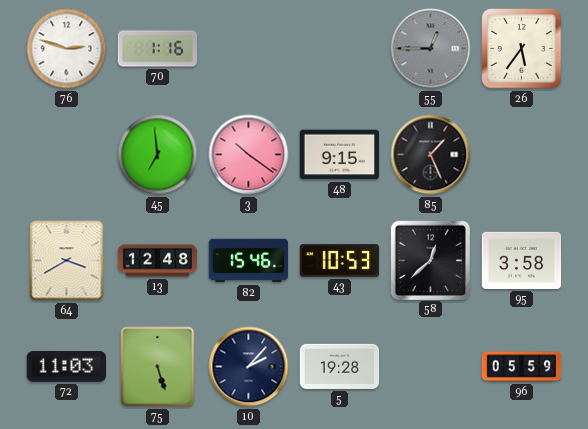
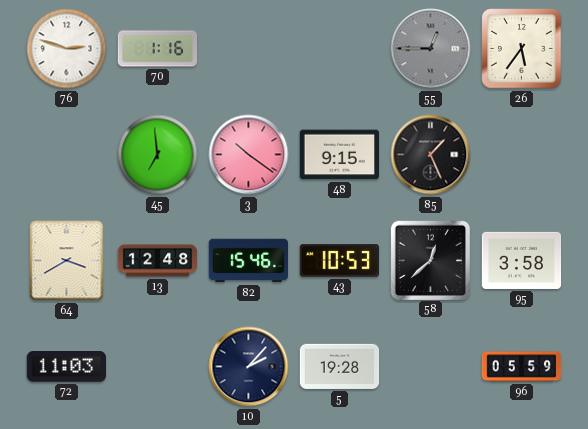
75: 5:27 -> none
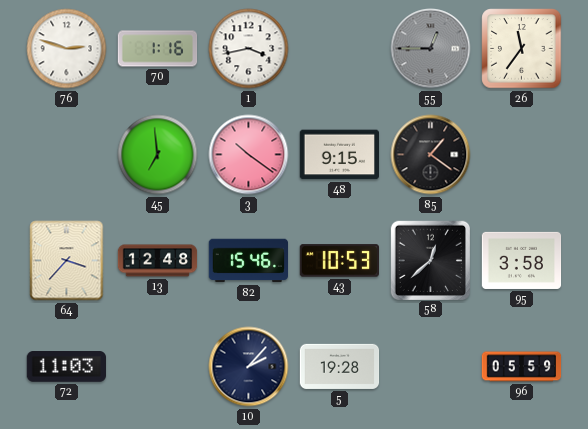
1: none -> 3:43
26: 5:36 -> 11:36
85: 1:26 -> 1:21
64: 3:40 -> 3:37
